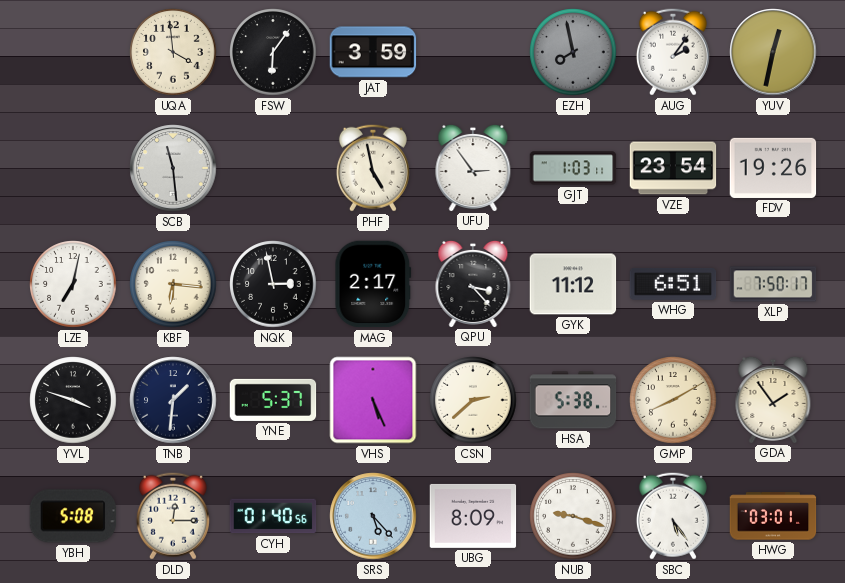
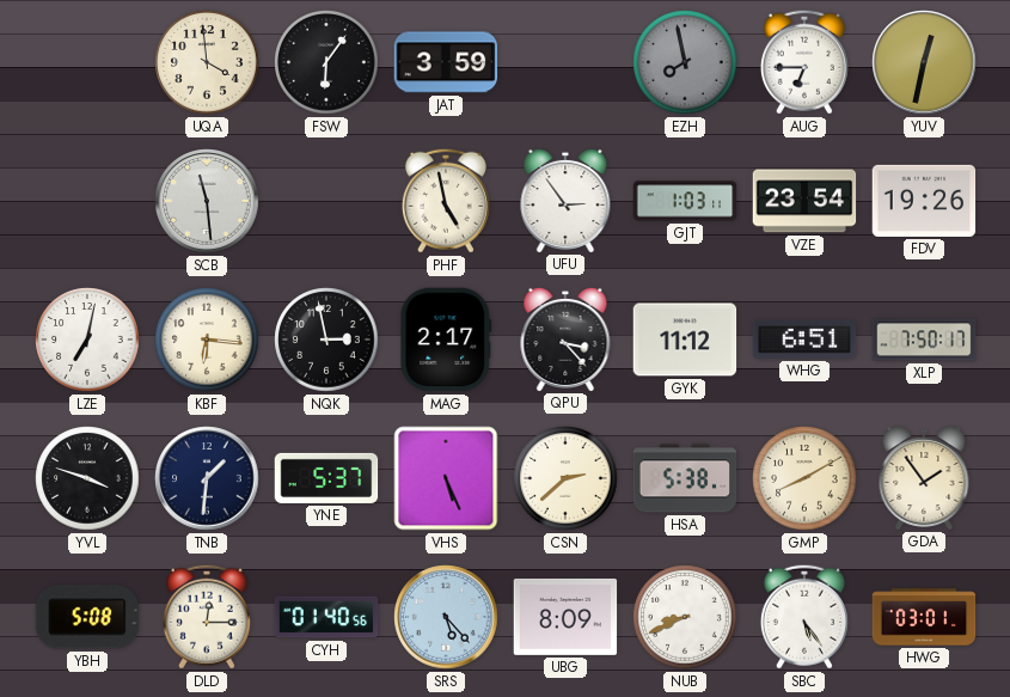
AUG: 2:06 -> 6:45
NUB: 9:18 -> 8:41
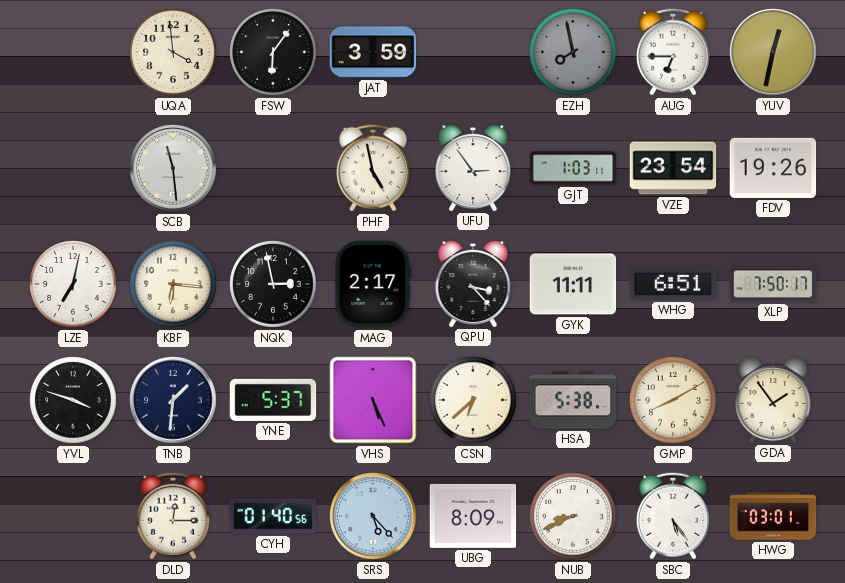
GYK: 11:12 -> 11:11
CSN: 2:38 -> 6:38
YBH: 5:08 -> none
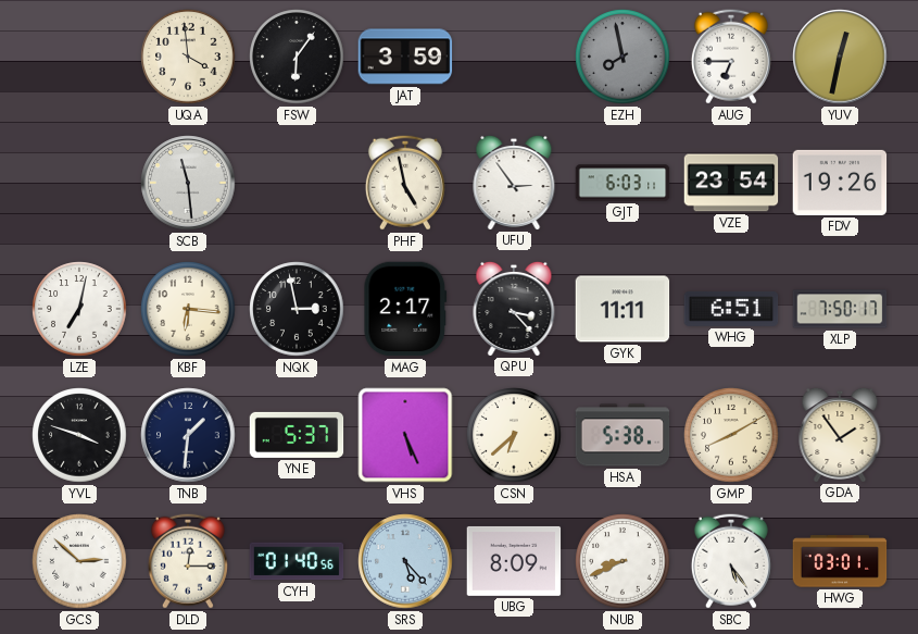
GJT: 1:03 -> 6:03
GCS: none -> 2:52
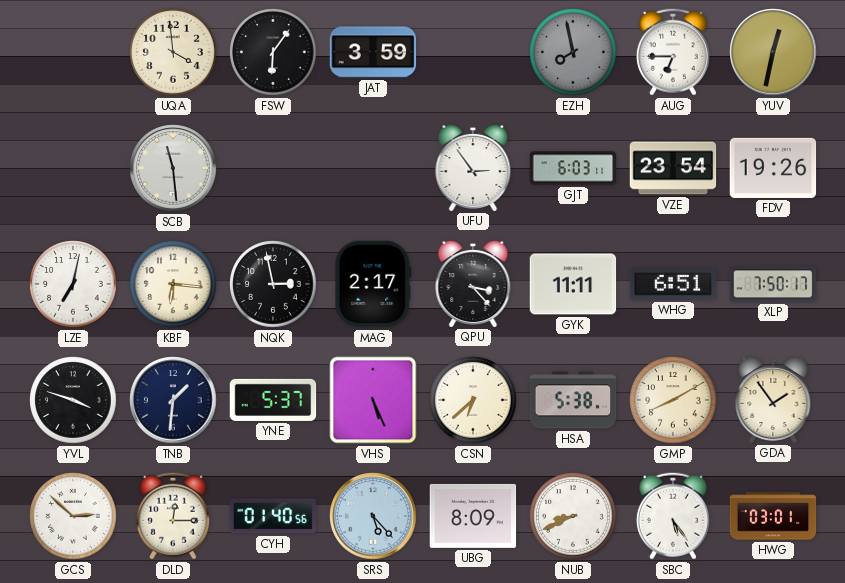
PHF: 4:58 -> none
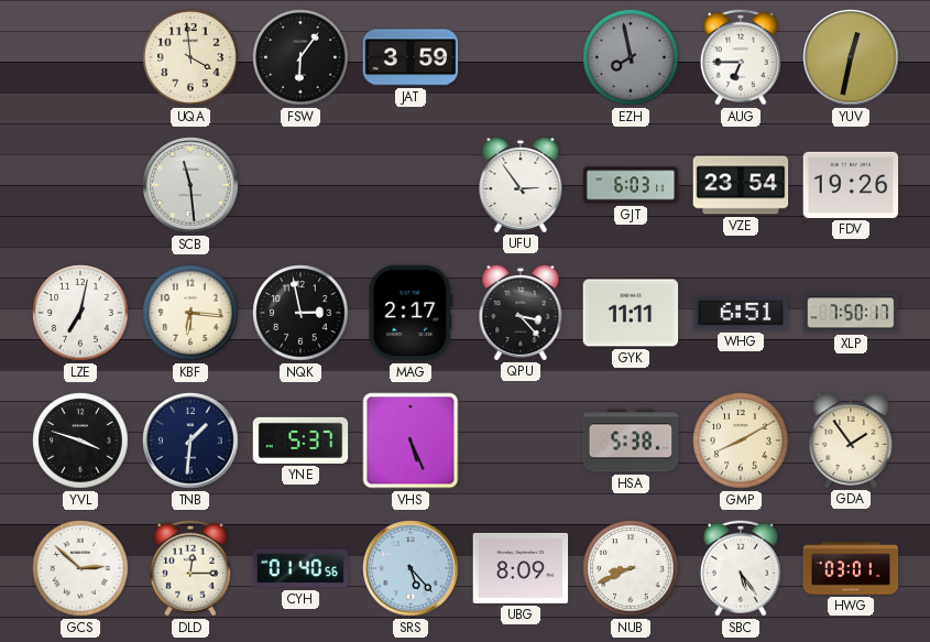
CSN: 6:38 -> none
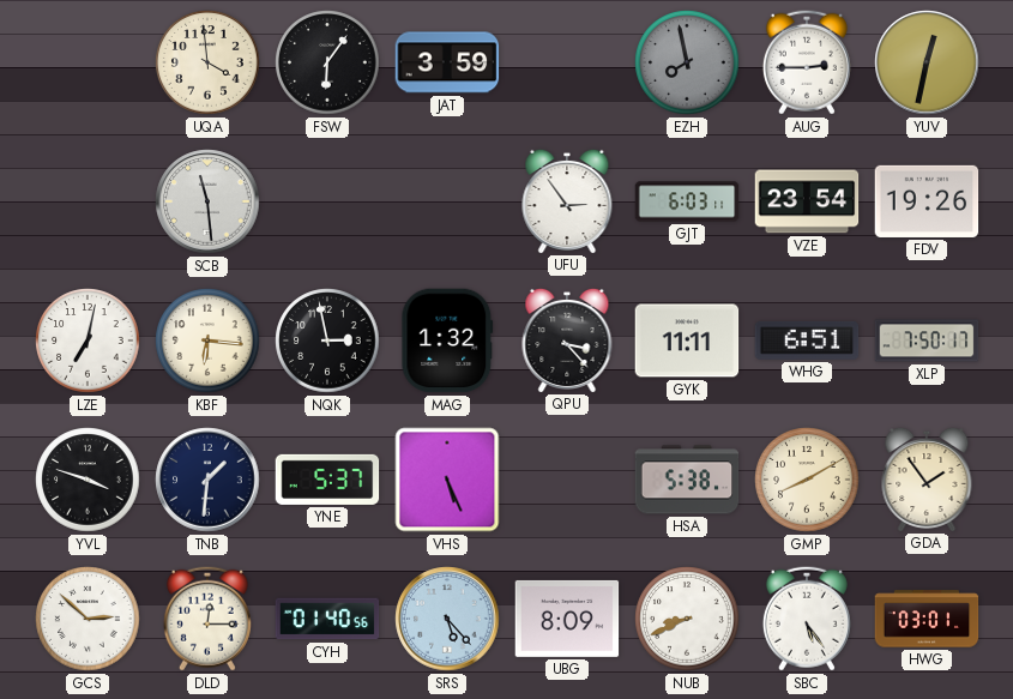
AUG: 6:45 -> 2:45
MAG: 2:17 -> 1:32
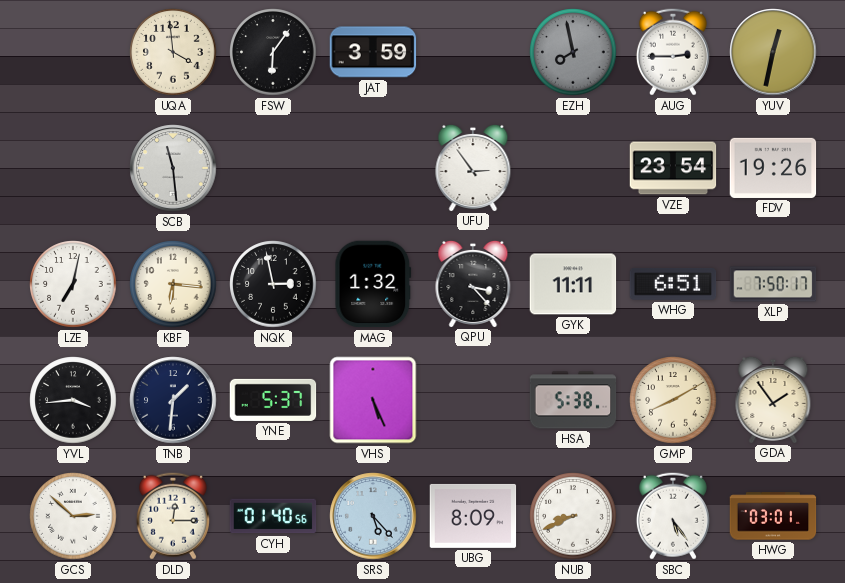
GJT: 6:03 -> none
YVL: 3:48 -> 3:44
